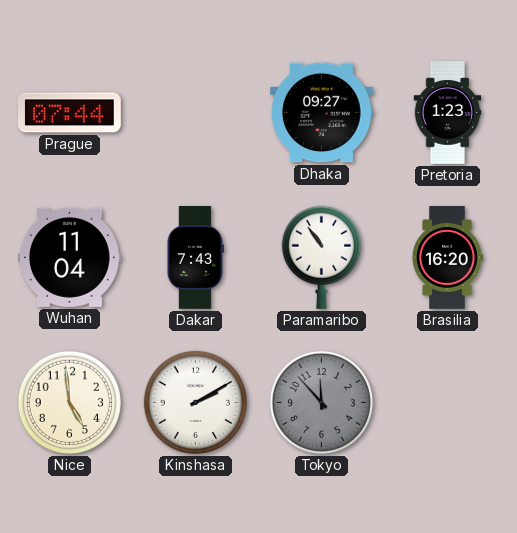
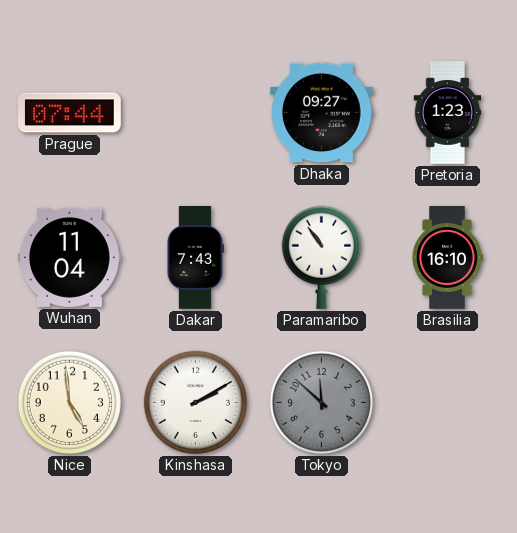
Brasilia: 16:20 -> 16:10
Tokyo: 11:53 -> 11:52
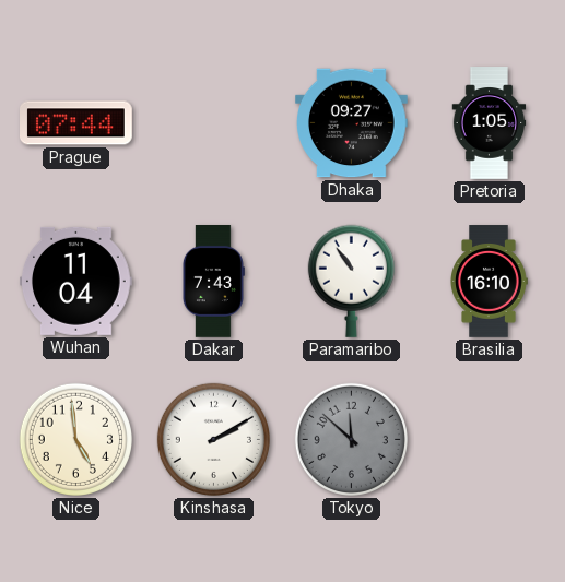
Pretoria: 1:23 -> 1:05
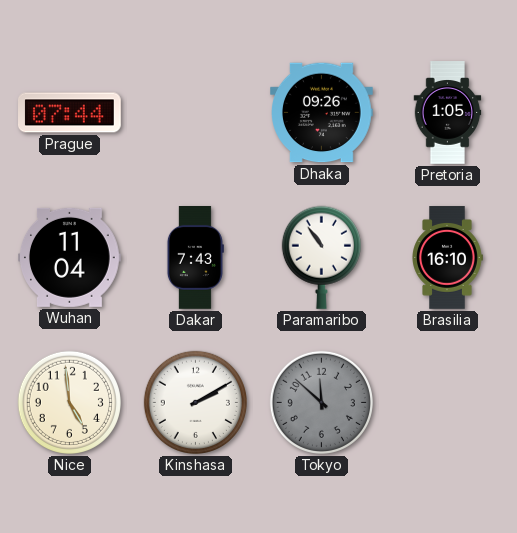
Dhaka: 09:27 -> 09:26
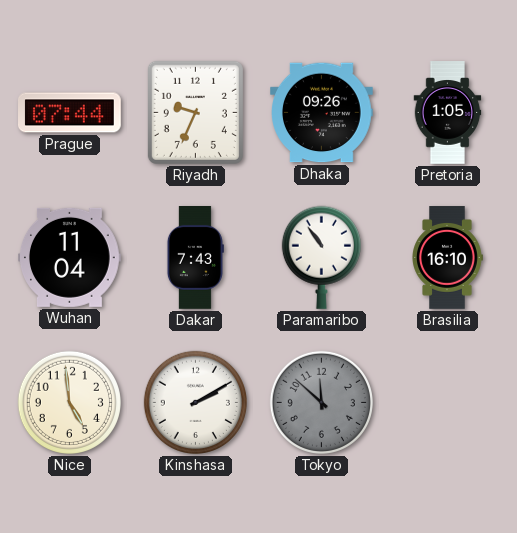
Riyadh: none -> 9:34
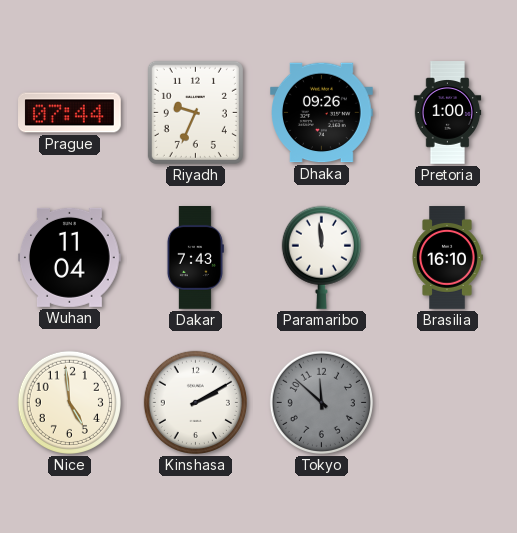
Pretoria: 1:05 -> 1:00
Paramaribo: 10:54 -> 11:59
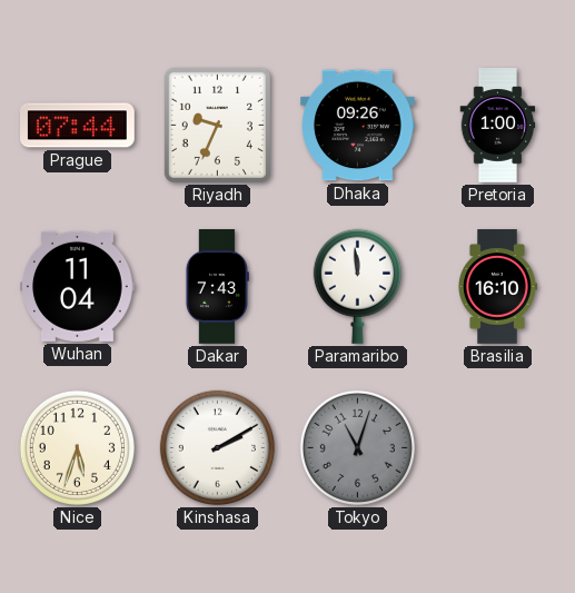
Nice: 4:59 -> 5:33
Tokyo: 11:52 -> 11:03
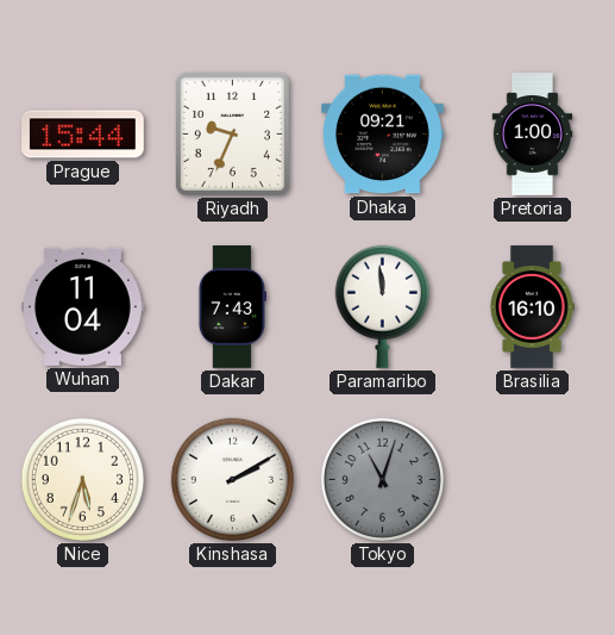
Prague: 07:44 -> 15:44
Dhaka: 09:26 -> 09:21
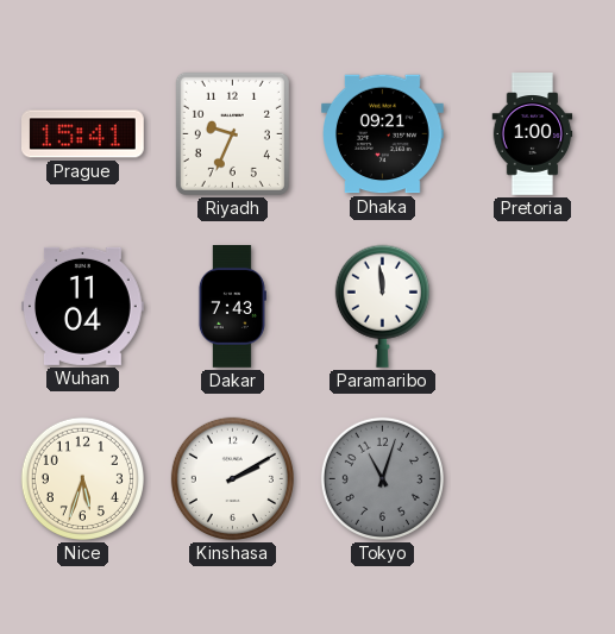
Prague: 15:44 -> 15:41
Brasilia: 16:10 -> none
